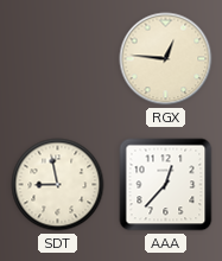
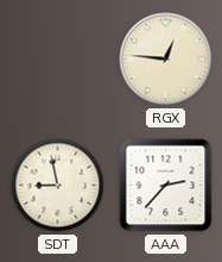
AAA: 12:37 -> 2:37
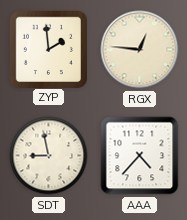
ZYP: none -> 1:59
AAA: 2:37 -> 4:37
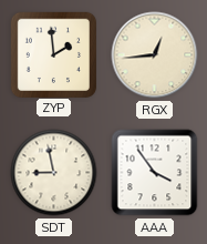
RGX: 12:46 -> 12:44
AAA: 4:37 -> 3:54
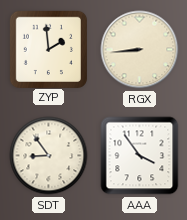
RGX: 12:44 -> 8:44
SDT: 8:58 -> 8:54
